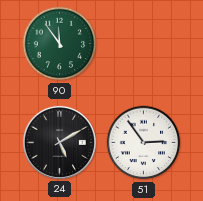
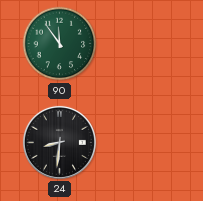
24: 5:10 -> 8:31
51: 2:54 -> none
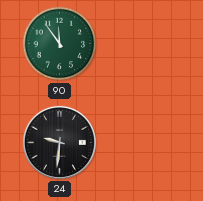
24: 8:31 -> 9:31
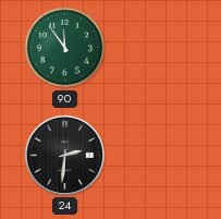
24: 9:31 -> 2:31
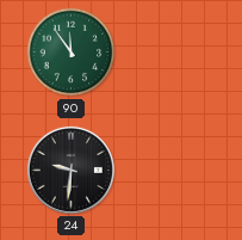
24: 2:31 -> 9:31
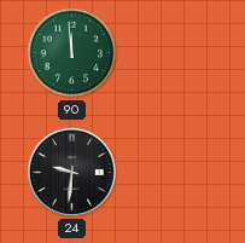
90: 11:54 -> 11:59
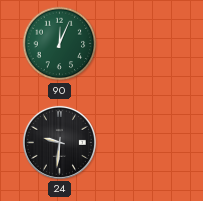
90: 11:59 -> 12:04
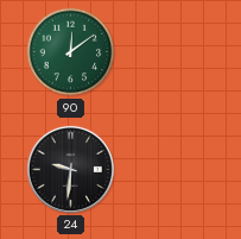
90: 12:04 -> 12:09
